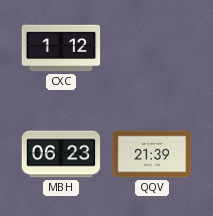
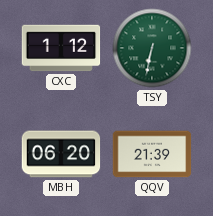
TSY: none -> 6:32
MBH: 06:23 -> 06:20
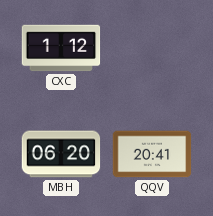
TSY: 6:32 -> none
QQV: 21:39 -> 20:41
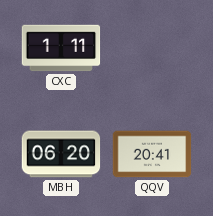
CXC: 1:12 -> 1:11
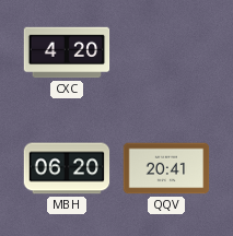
CXC: 1:11 -> 4:20
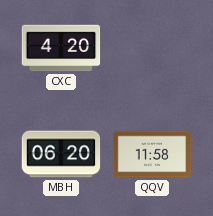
QQV: 20:41 -> 11:58
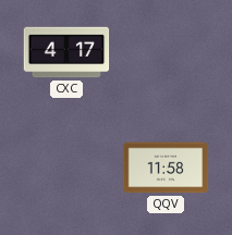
CXC: 4:20 -> 4:17
MBH: 06:20 -> none
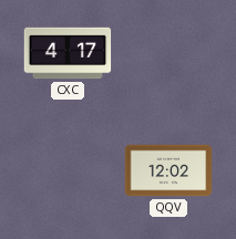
QQV: 11:58 -> 12:02
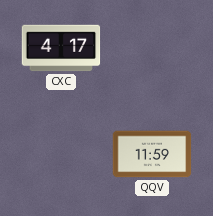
QQV: 12:02 -> 11:59
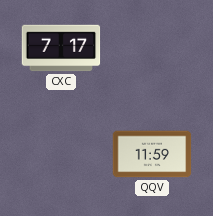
CXC: 4:17 -> 7:17
